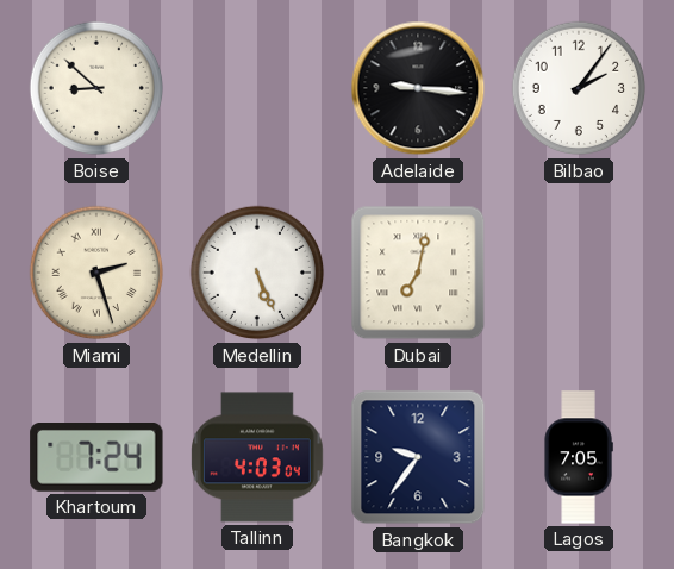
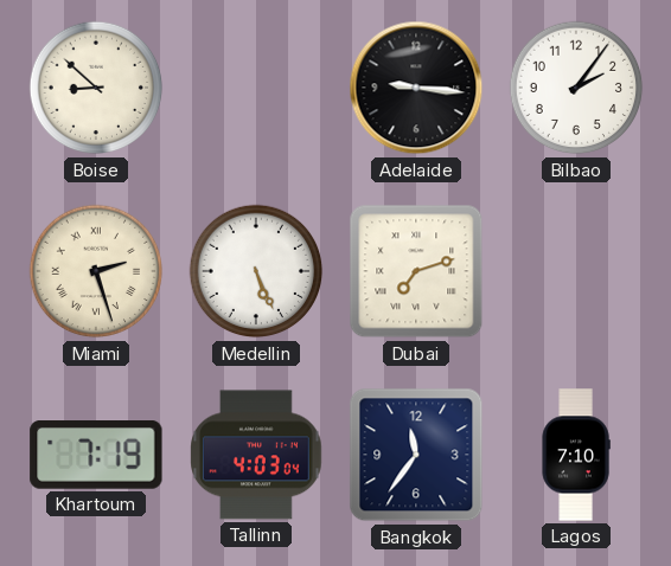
Dubai: 7:02 -> 7:12
Khartoum: 7:24 -> 7:19
Bangkok: 9:36 -> 11:36
Lagos: 7:05 -> 7:10
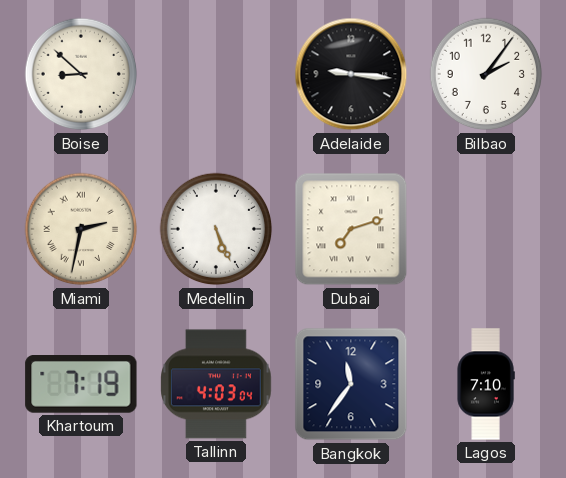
Miami: 2:27 -> 2:32
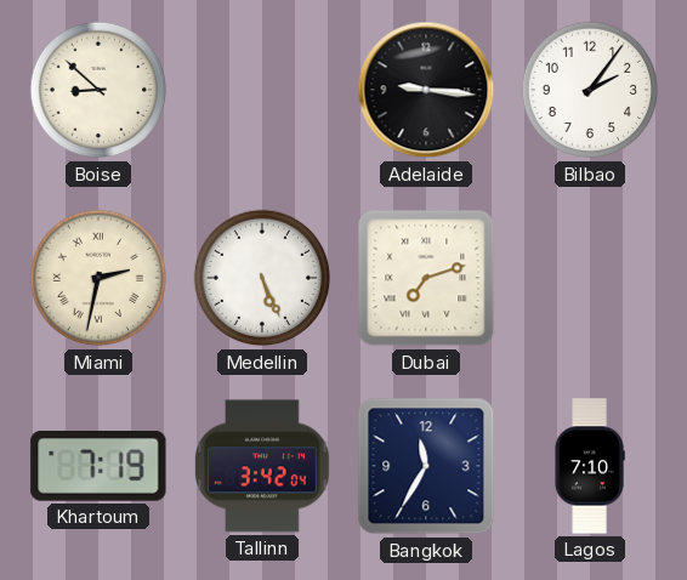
Tallinn: 4:03 -> 3:42
Bangkok: 11:36 -> 11:35
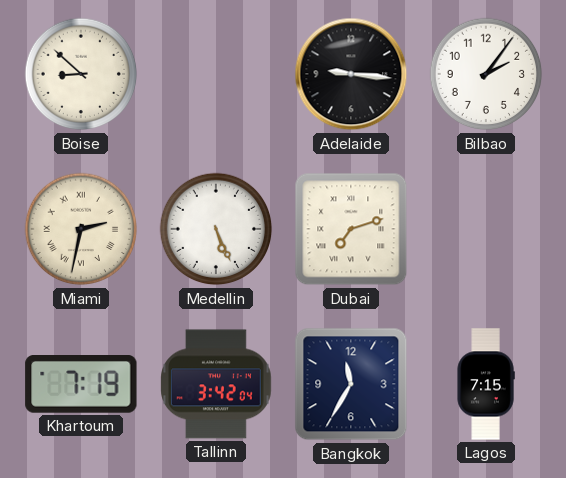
Lagos: 7:10 -> 7:15
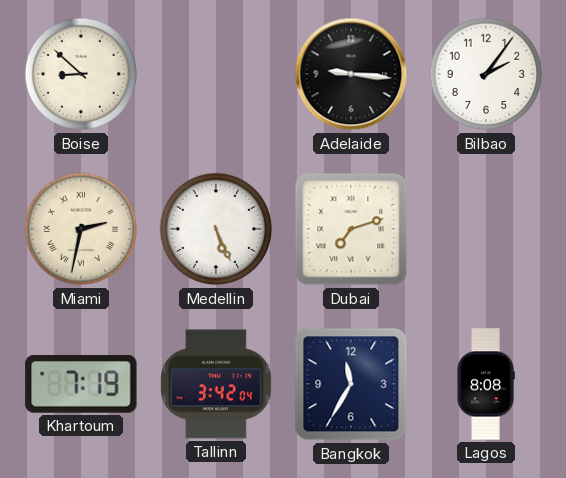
Lagos: 7:15 -> 8:08
